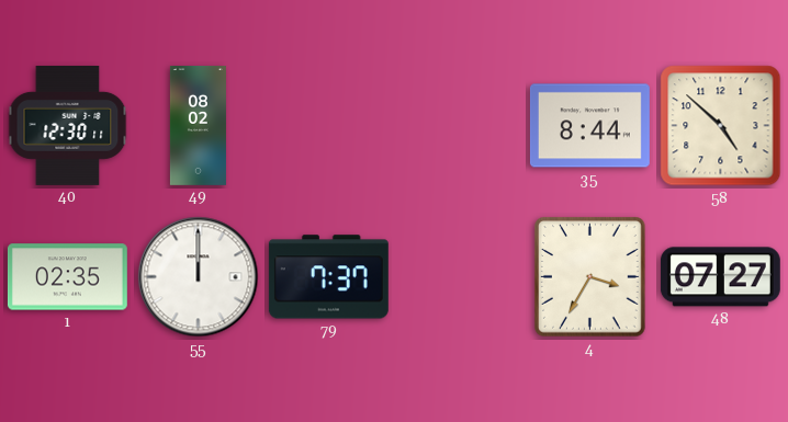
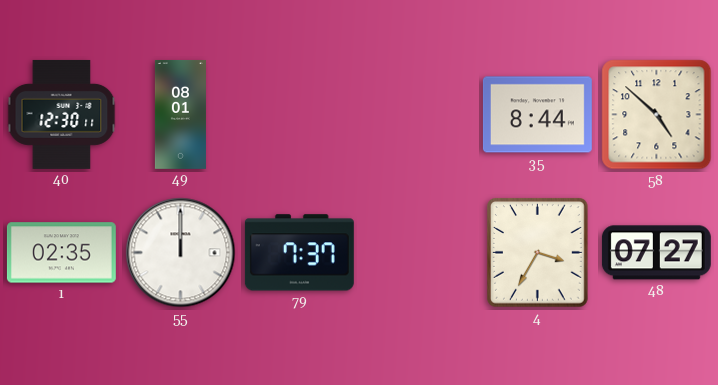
49: 08:02 -> 08:01
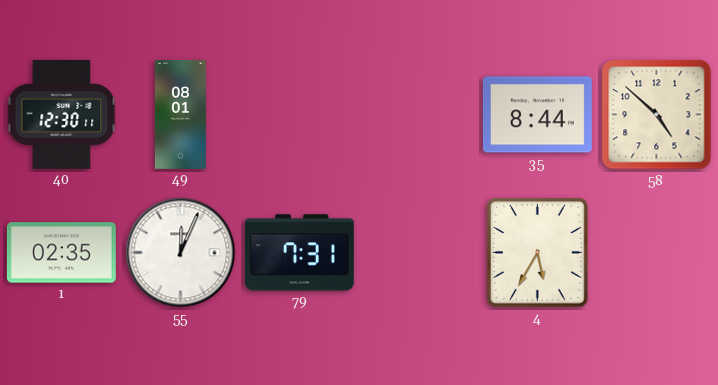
55: 12:00 -> 12:04
79: 7:37 -> 7:31
4: 3:35 -> 5:35
48: 07:27 -> none
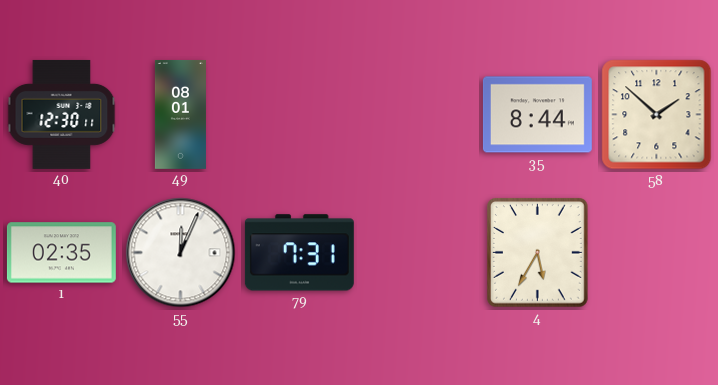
58: 4:52 -> 1:52
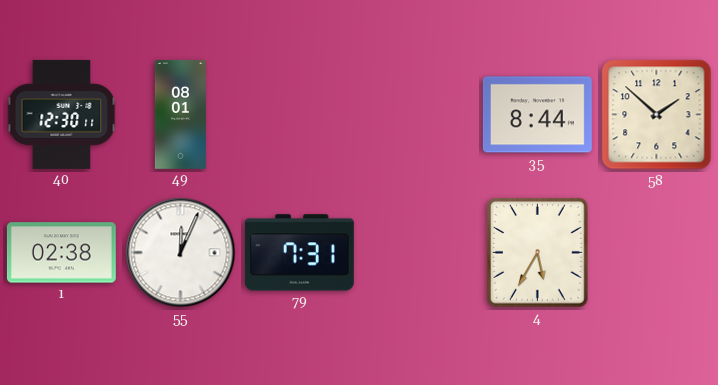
1: 02:35 -> 02:38
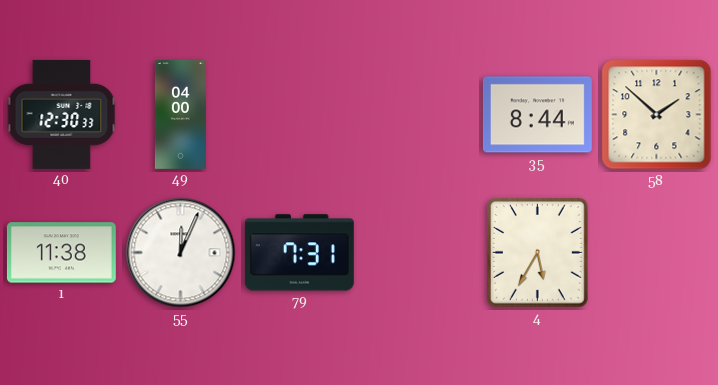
40: 12:30:11 -> 12:30:33
49: 08:01 -> 04:00
1: 02:38 -> 11:38
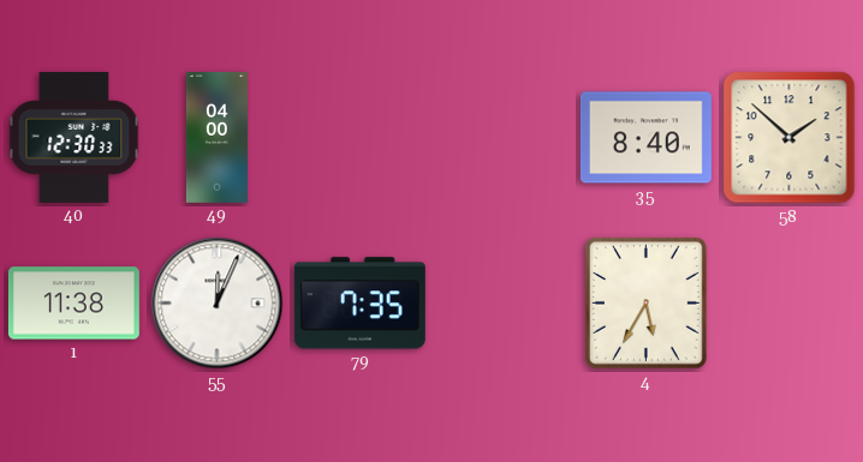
35: 8:44 -> 8:40
79: 7:31 -> 7:35
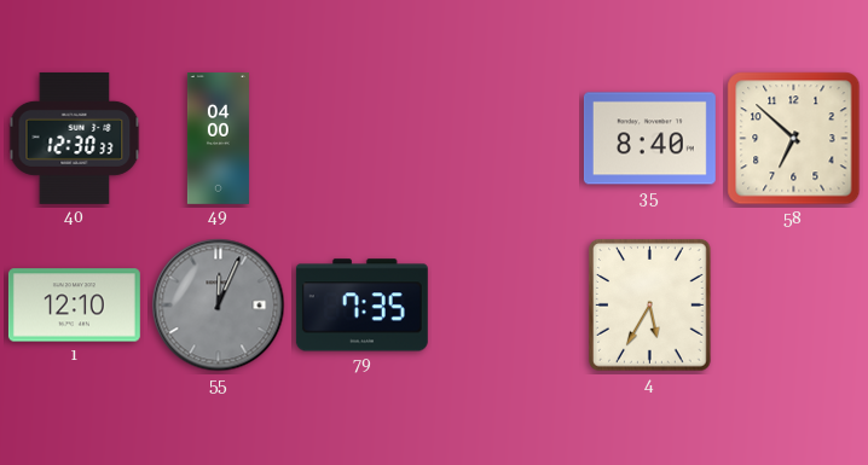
58: 1:52 -> 6:52
1: 11:38 -> 12:10
55 dial: white -> grey
